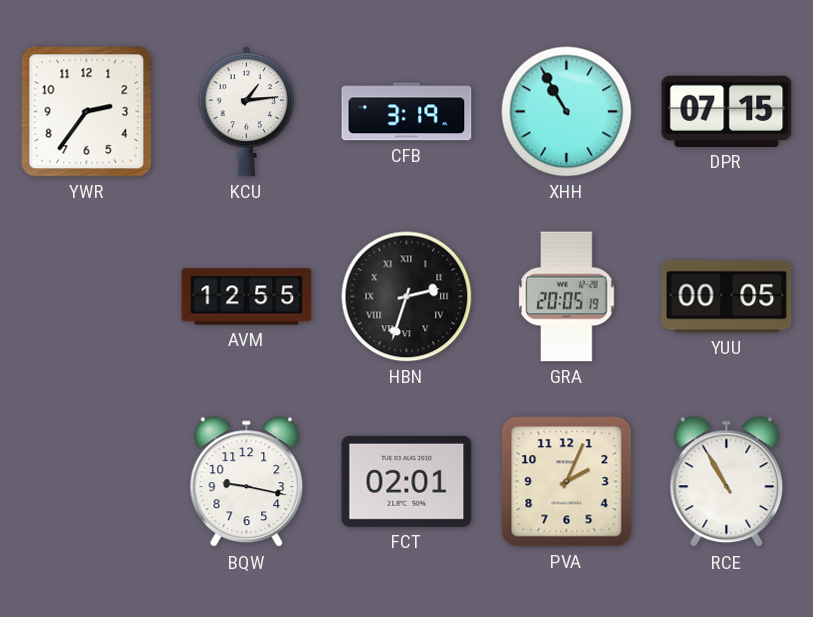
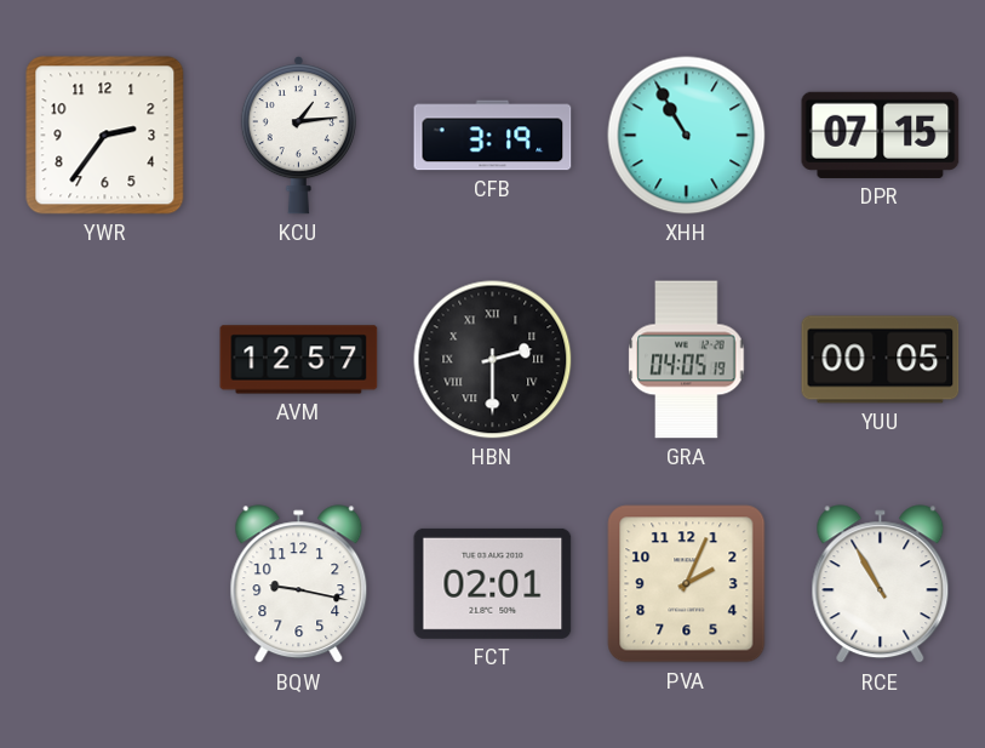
AVM: 12:55 -> 12:57
HBN: 2:33 -> 2:30
GRA: 20:05 -> 04:05
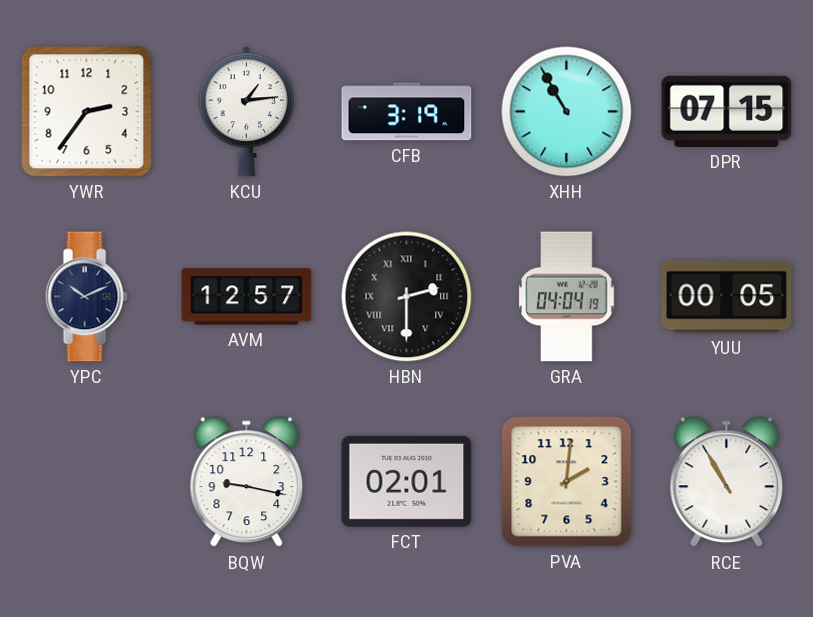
YPC: none -> 10:11
GRA: 04:05 -> 04:04
PVA: 2:04 -> 2:01
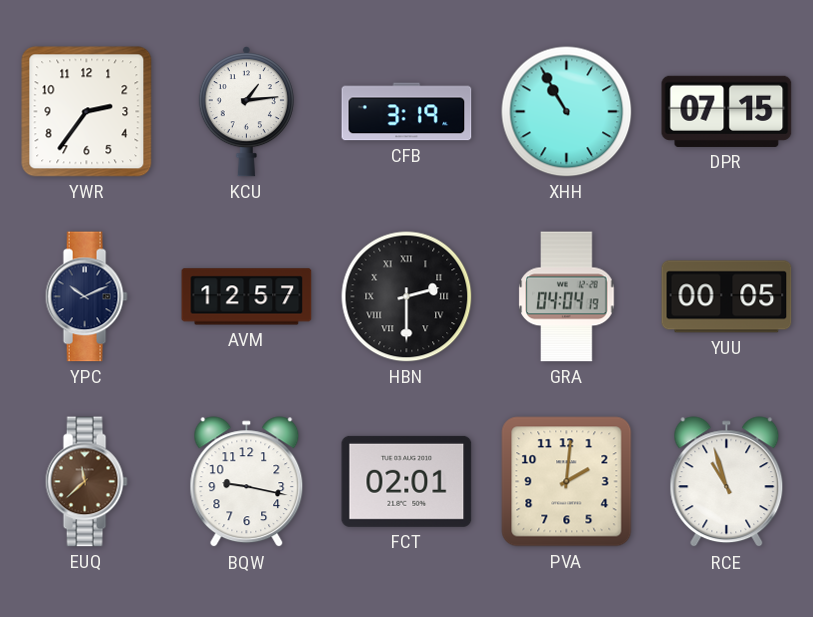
EUQ: none -> 11:38
RCE: 10:55 -> 10:57
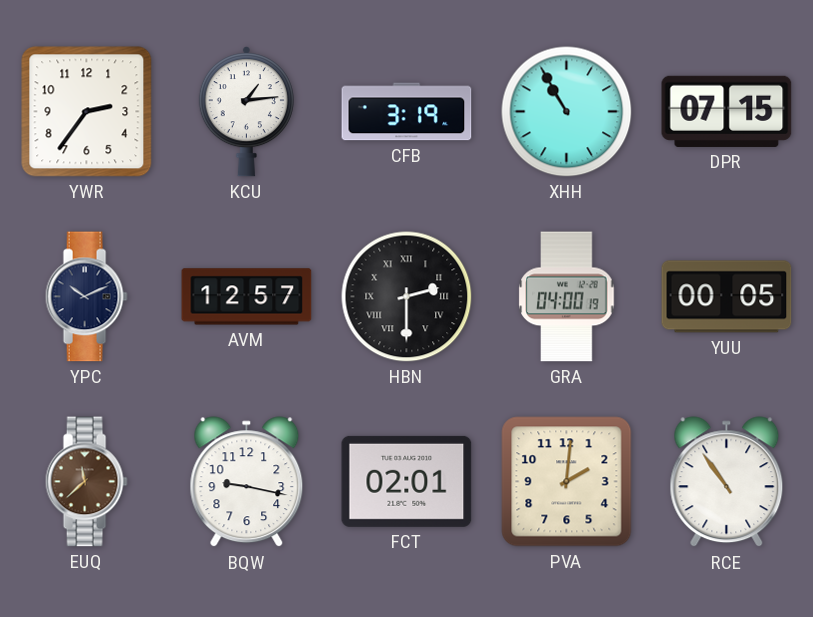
GRA: 04:04 -> 04:00
RCE: 10:57 -> 10:54
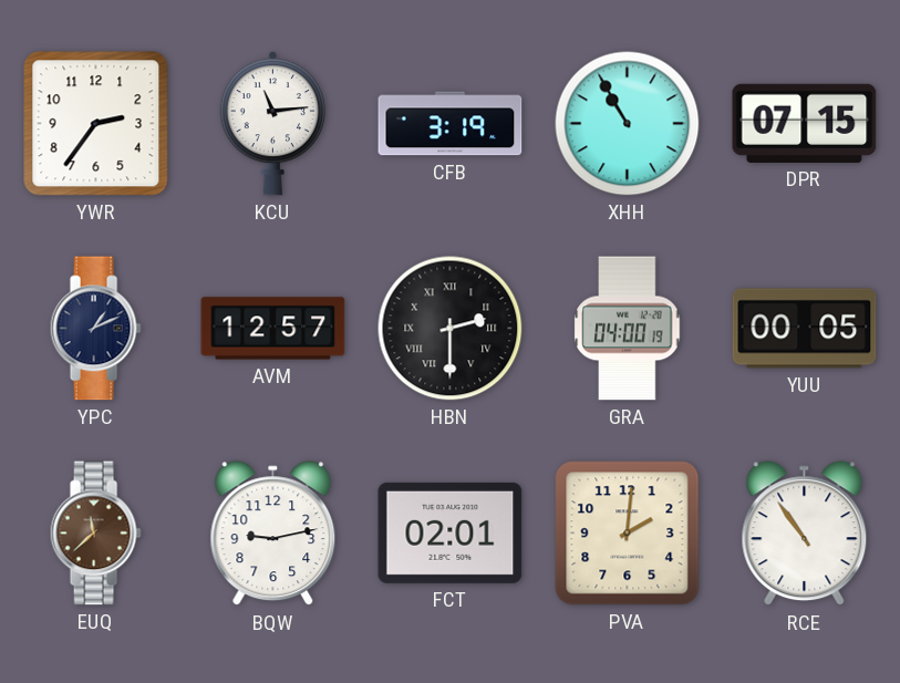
KCU: 1:14 -> 11:14
YPC: 10:11 -> 1:11
BQW: 9:17 -> 9:13
